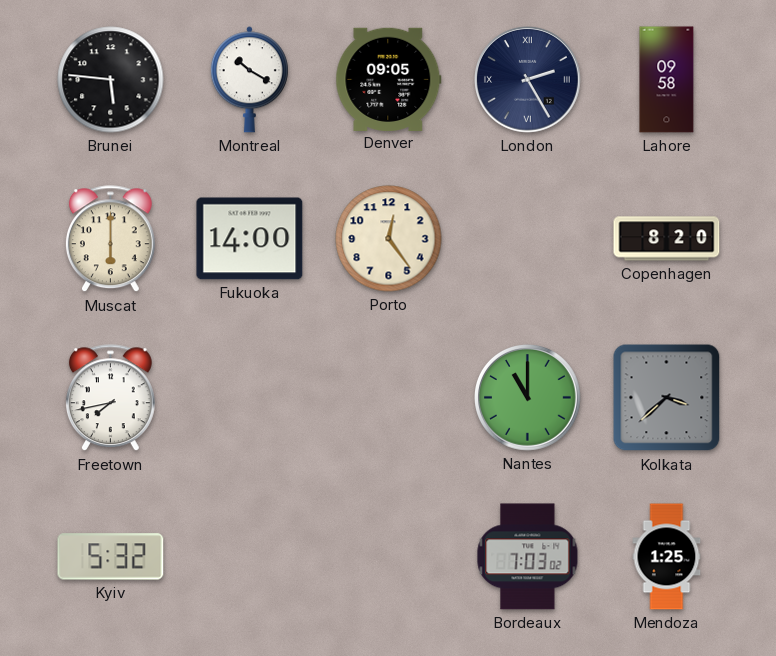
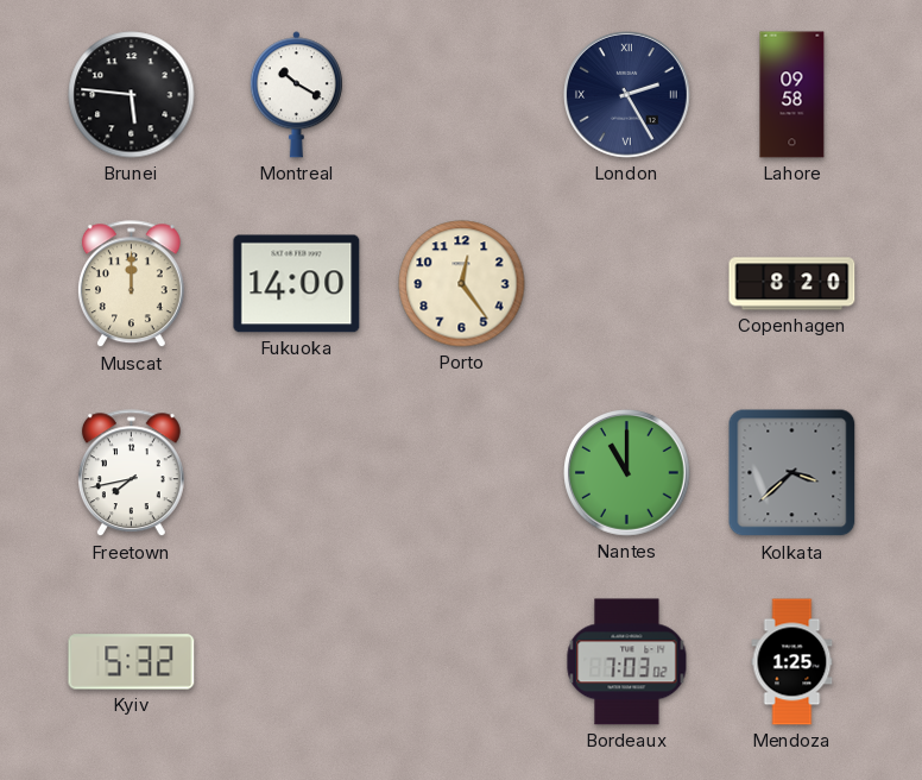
Denver: 09:05 -> none
Muscat: 6:00 -> 12:00
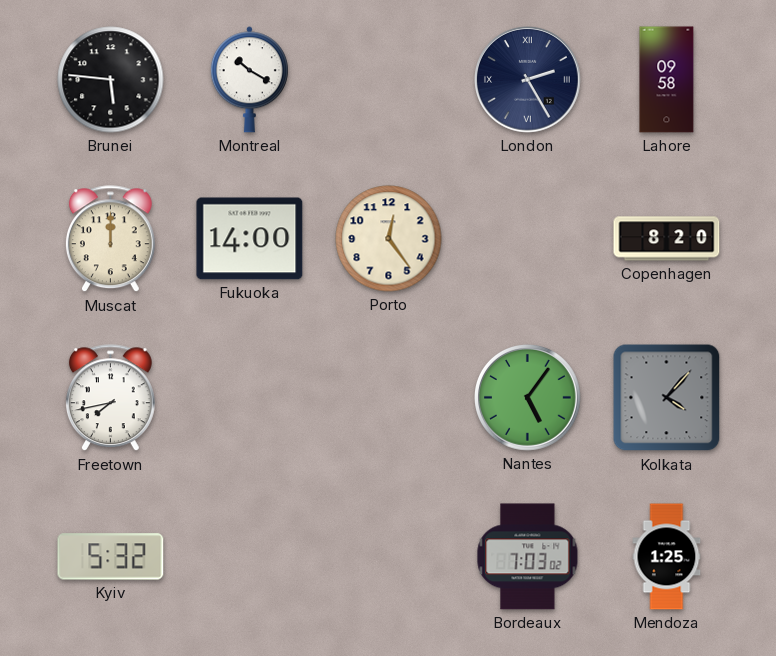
Nantes: 11:00 -> 5:06
Kolkata: 3:38 -> 4:07
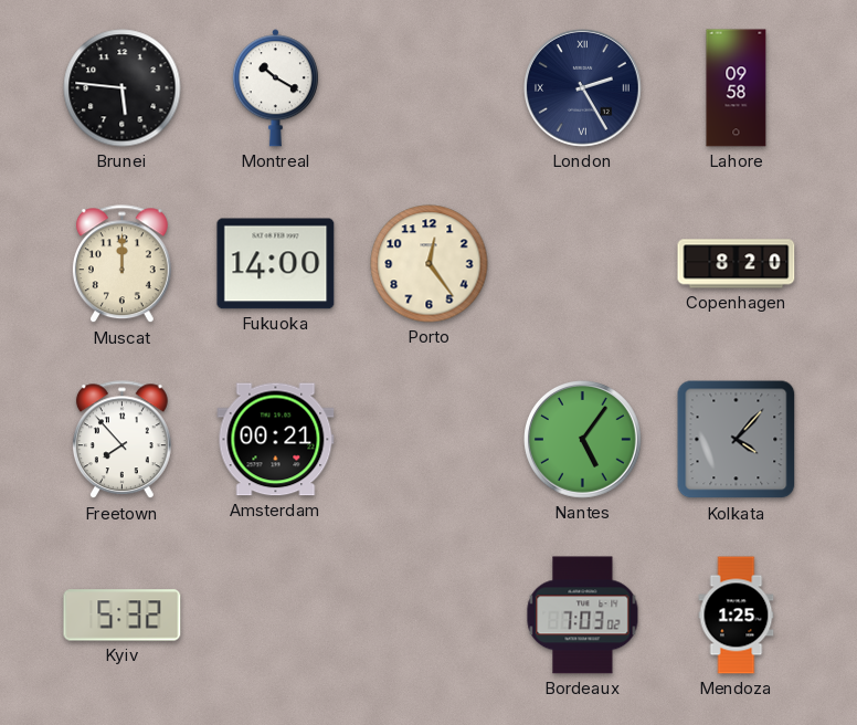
Freetown: 7:43 -> 7:53
Amsterdam: none -> 00:21
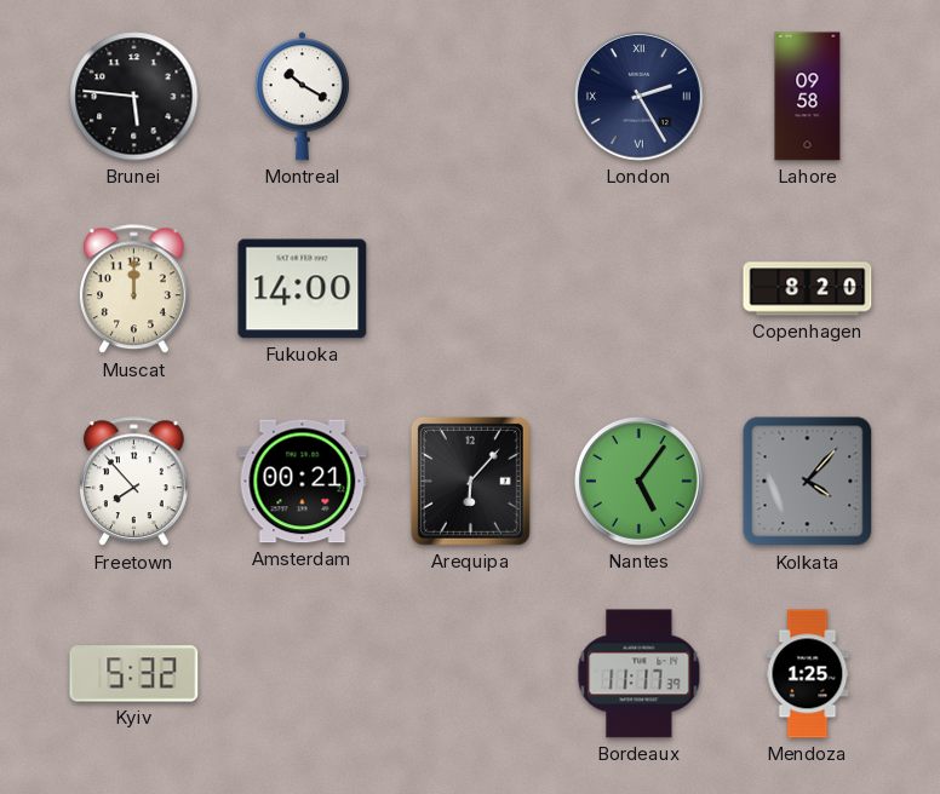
Porto: 12:24 -> none
Arequipa: none -> 6:07
Bordeaux: 7:03 -> 11:17
